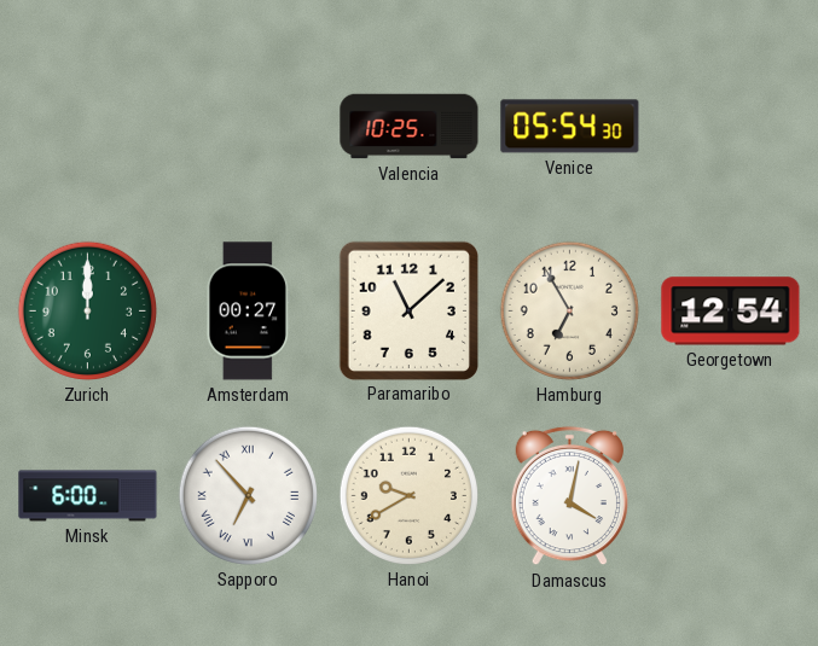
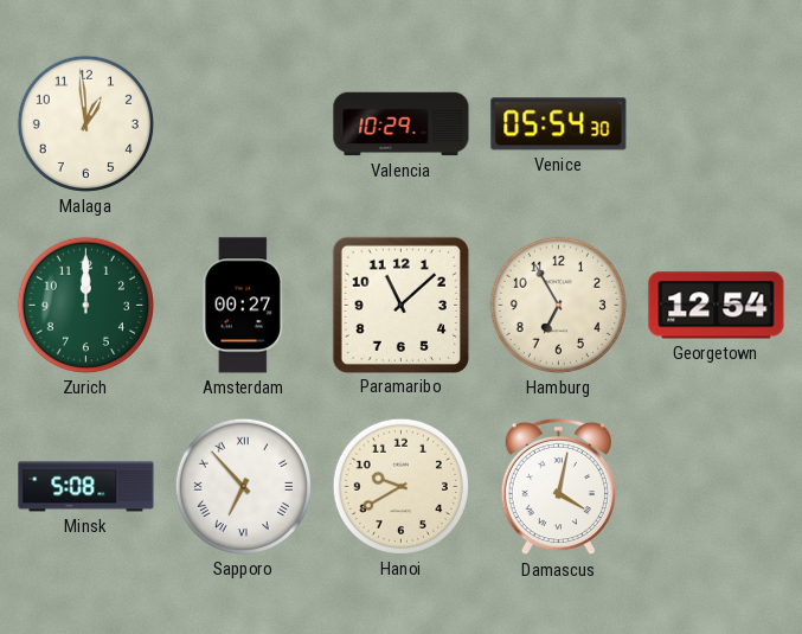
Malaga: none -> 12:59
Valencia: 10:25 -> 10:29
Minsk: 6:00 -> 5:08
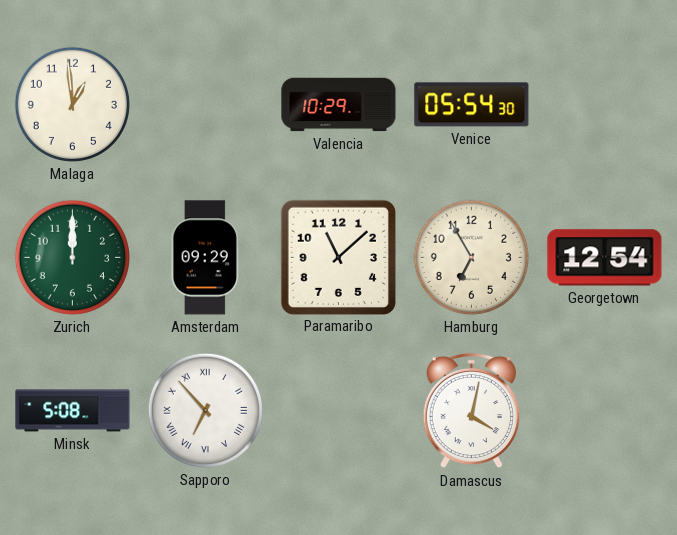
Amsterdam: 00:27 -> 09:29
Hanoi: 9:40 -> none
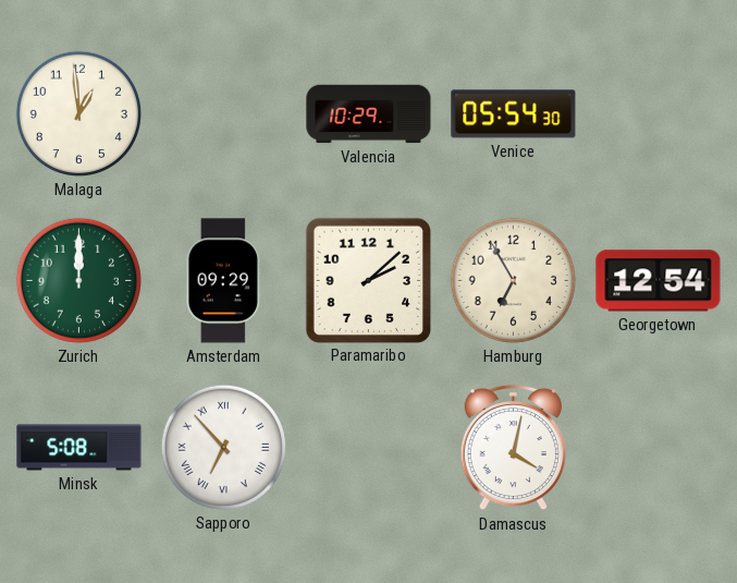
Paramaribo: 11:08 -> 2:08
